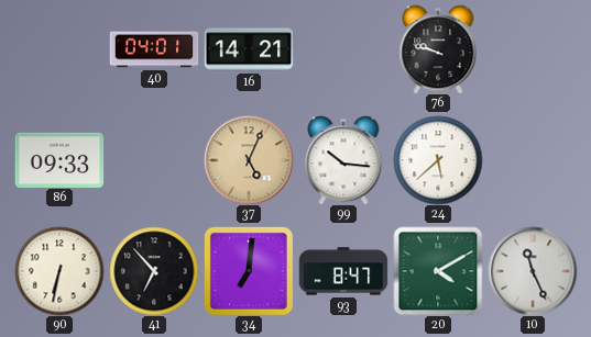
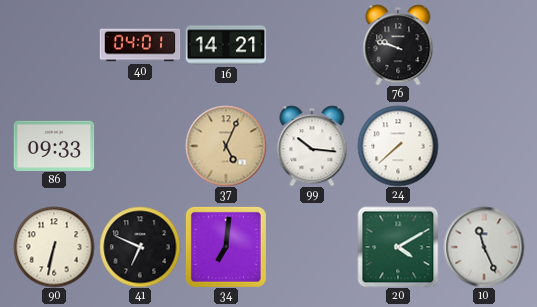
24: 5:38 -> 7:38
41: 6:53 -> 6:49
93: 8:47 -> none
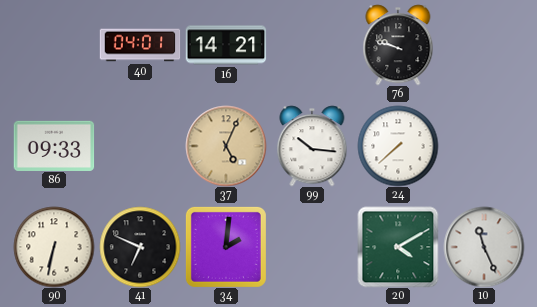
34: 7:01 -> 2:01
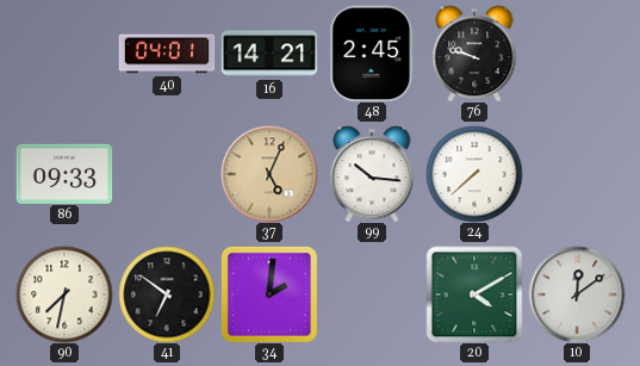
48: none -> 2:45
90: 6:32 -> 7:32
41: 6:49 -> 6:51
10: 11:26 -> 12:09
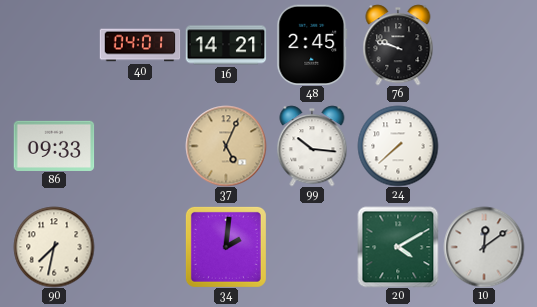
41: 6:51 -> none
